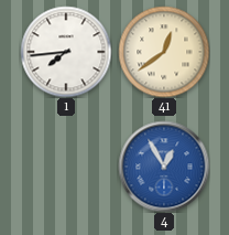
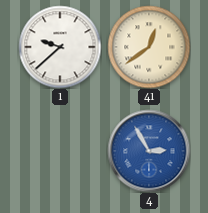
1: 7:44 -> 9:38
4: 12:55 -> 2:55
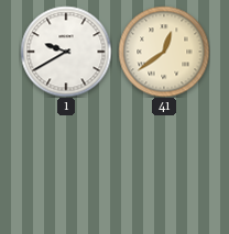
1: 9:38 -> 9:40
4: 2:55 -> none
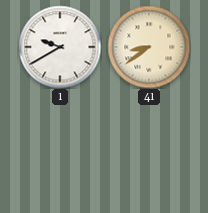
41: 12:39 -> 8:39
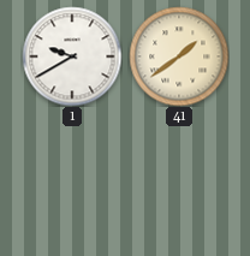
41: 8:39 -> 1:39
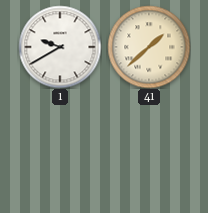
41: 1:39 -> 1:38
